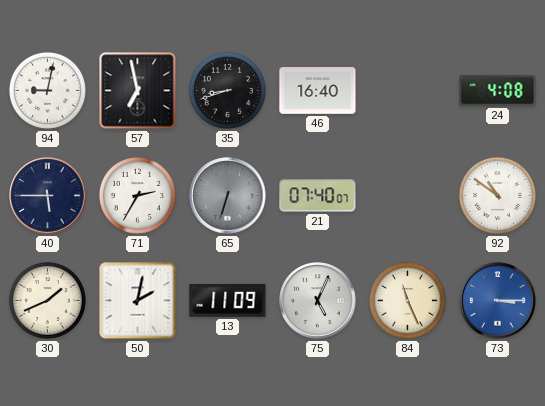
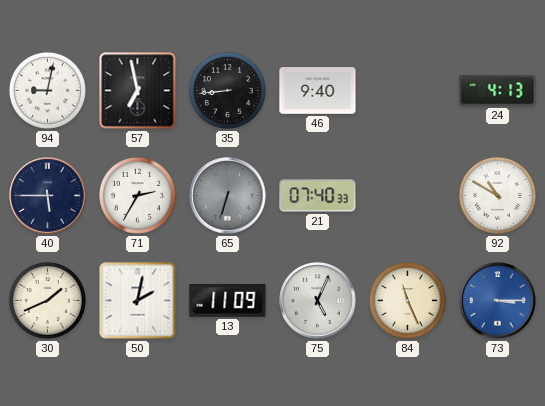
35: 8:42 -> 8:44
46: 16:40 -> 9:40
24: 4:08 -> 4:13
21: 07:40:07 -> 07:40:33
92: 10:51 -> 10:50
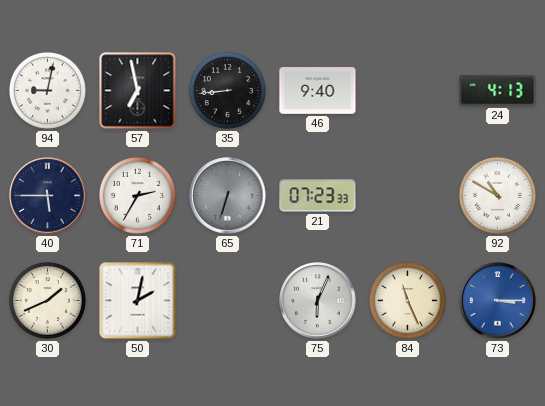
21: 07:40 -> 07:23
13: 11:09 -> none
75: 5:04 -> 6:04
